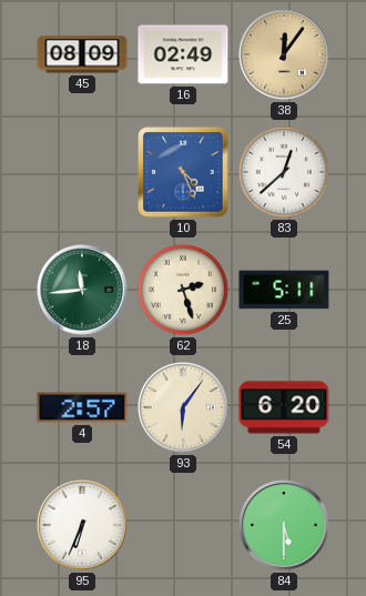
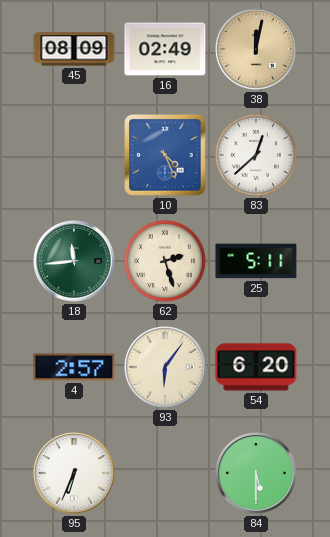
38: 12:06 -> 12:02
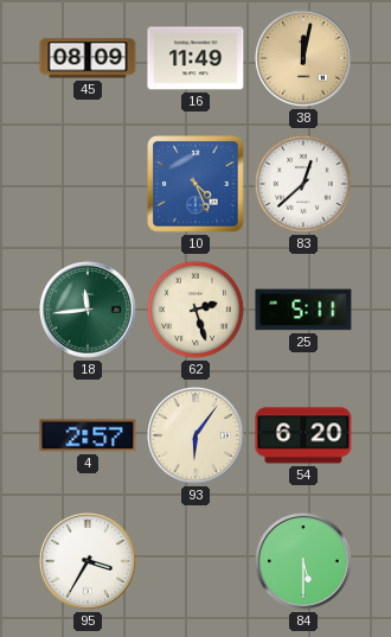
16: 02:49 -> 11:49
95: 6:34 -> 3:35
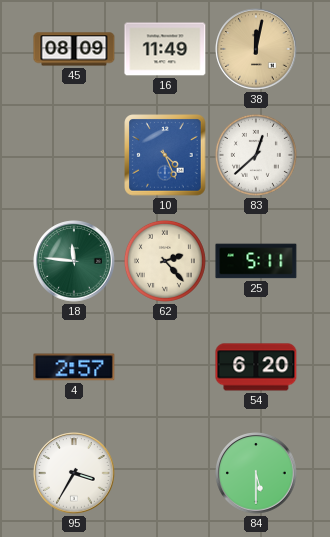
18: 11:44 -> 11:46
62: 2:27 -> 2:23
93: 6:06 -> none
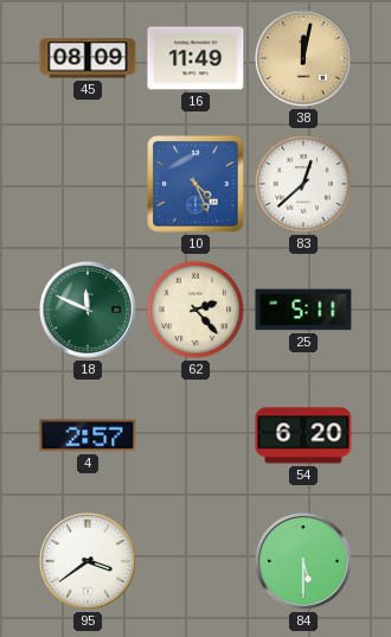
18: 11:46 -> 11:49
95: 3:35 -> 3:39
